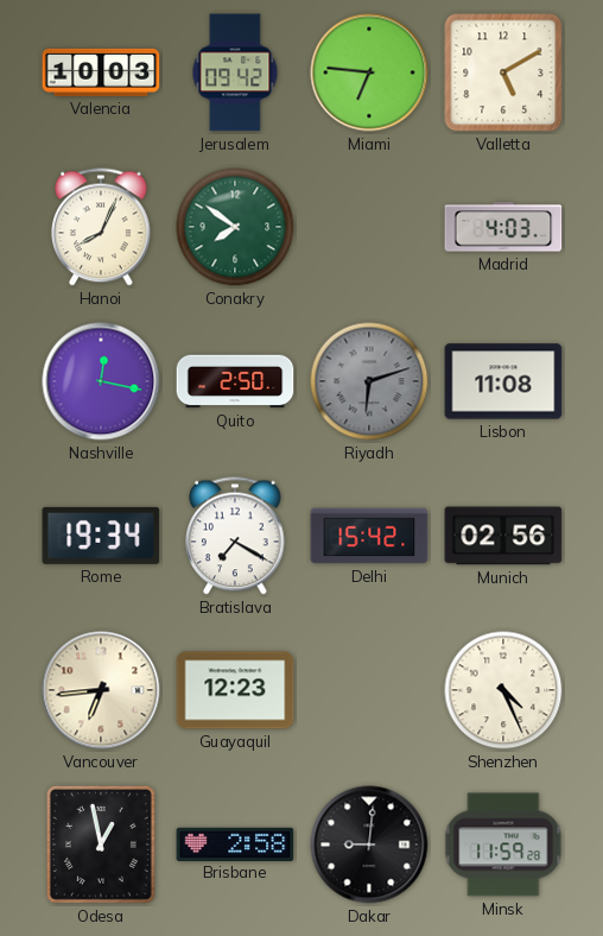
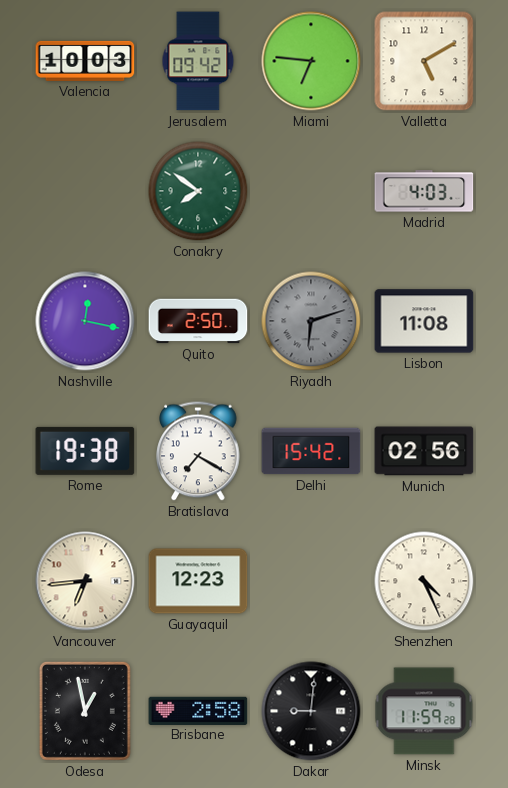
Hanoi: 8:04 -> none
Rome: 19:34 -> 19:38
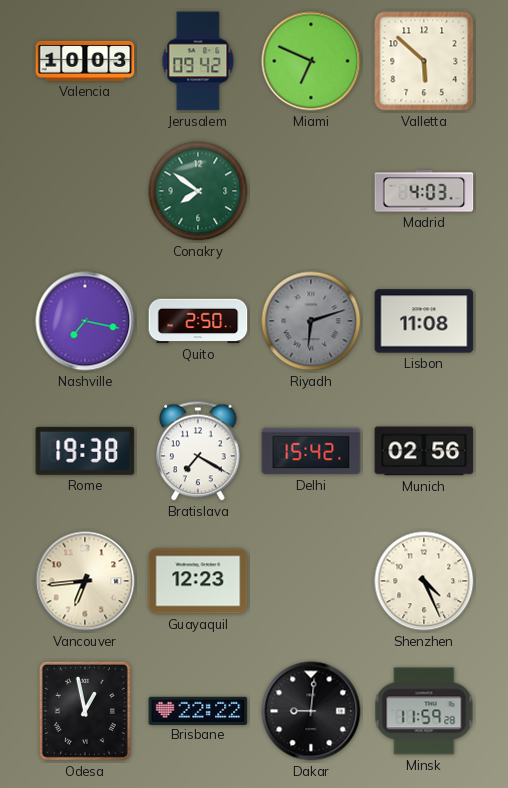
Miami: 6:46 -> 6:49
Valletta: 5:10 -> 5:52
Nashville: 12:17 -> 7:17
Brisbane: 2:58 -> 22:22
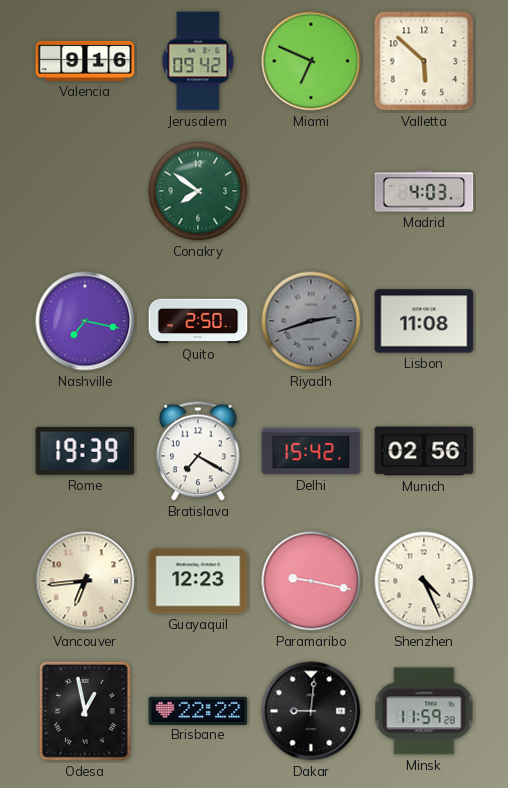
Valencia: 10:03 -> 9:16
Riyadh: 6:12 -> 2:42
Rome: 19:38 -> 19:39
Paramaribo: none -> 9:17
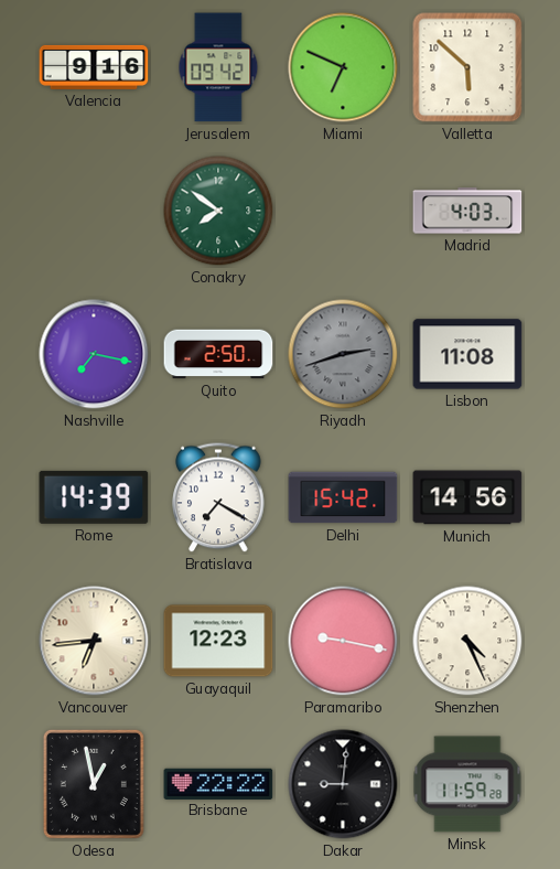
Rome: 19:39 -> 14:39
Munich: 02:56 -> 14:56
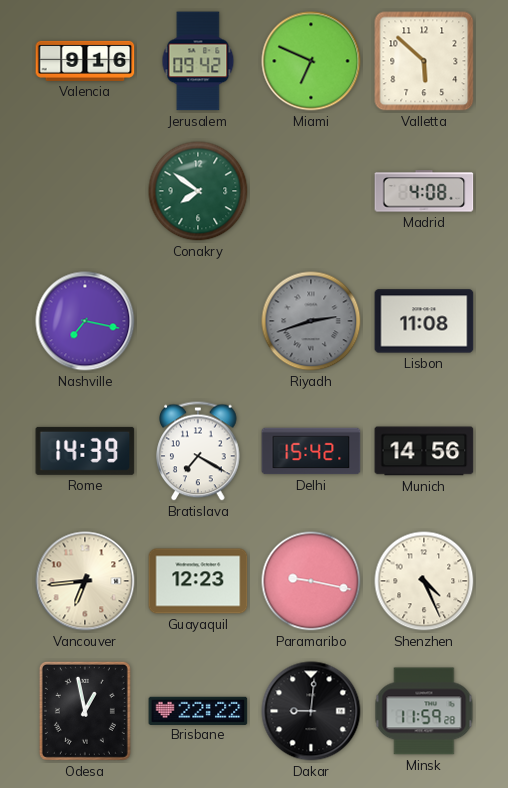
Madrid: 4:03 -> 4:08
Quito: 2:50 -> none
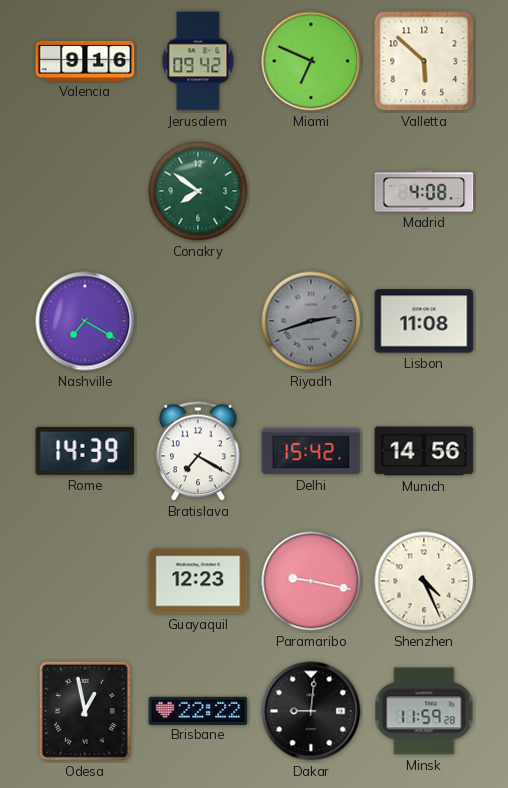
Nashville: 7:17 -> 7:20
Vancouver: 6:44 -> none
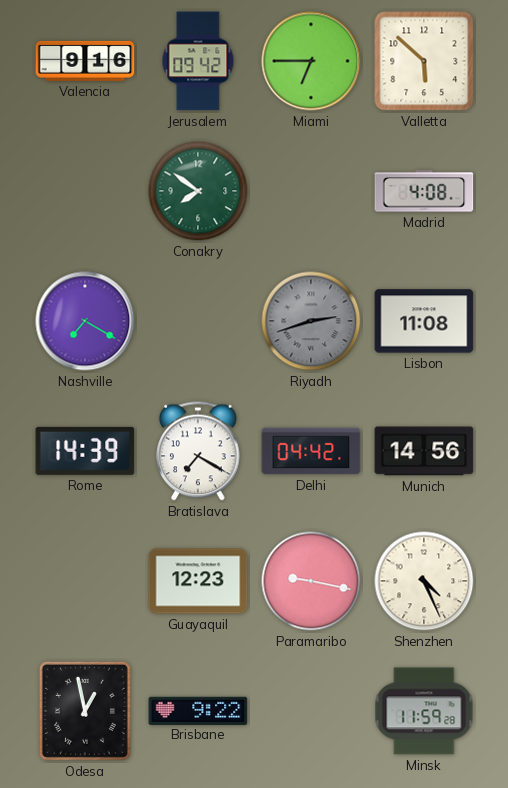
Miami: 6:49 -> 6:45
Delhi: 15:42 -> 04:42
Brisbane: 22:22 -> 9:22
Dakar: 9:01 -> none
